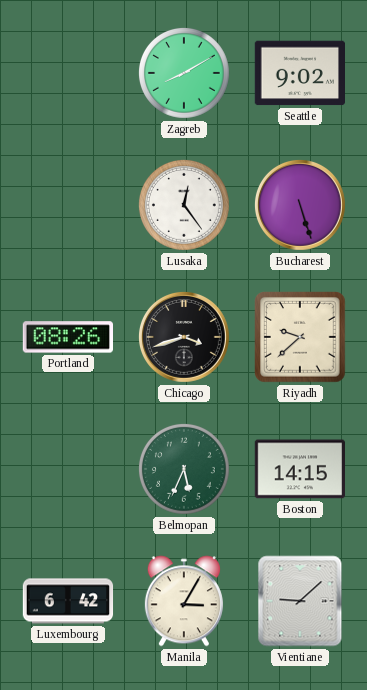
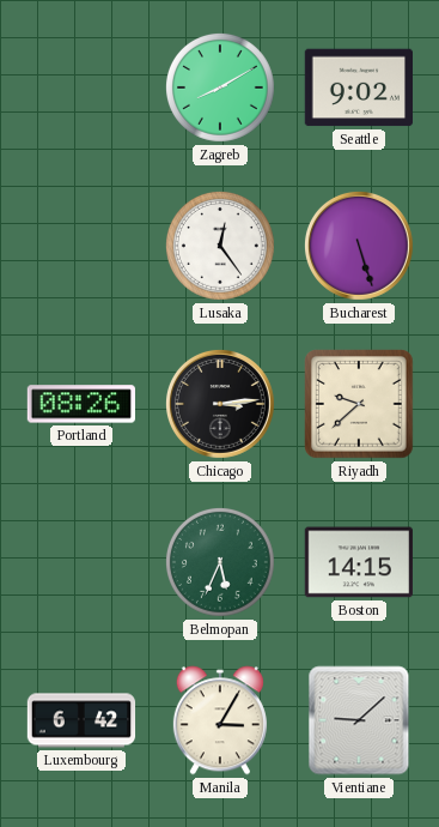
Chicago: 3:42 -> 3:14
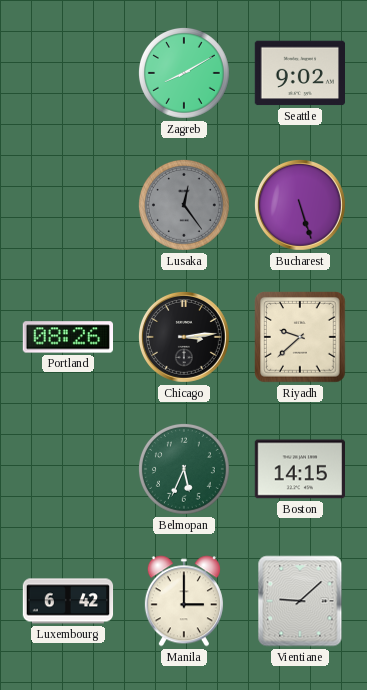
Lusaka dial: white -> grey
Manila: 3:05 -> 3:00
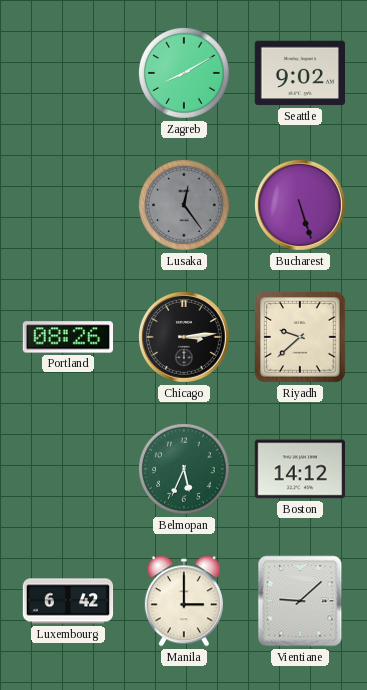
Boston: 14:15 -> 14:12
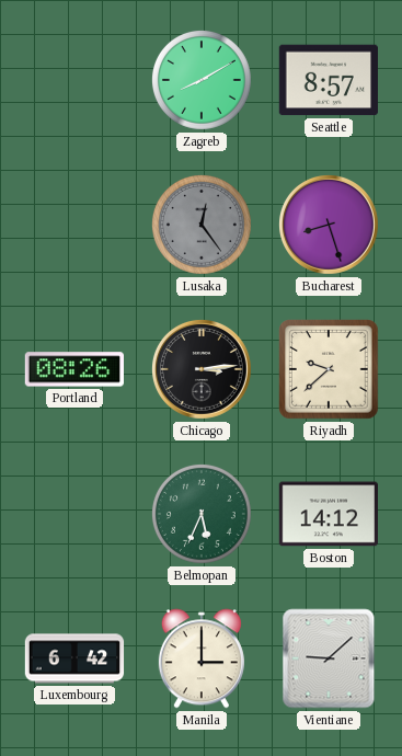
Seattle: 9:02 -> 8:57
Bucharest: 5:27 -> 8:27
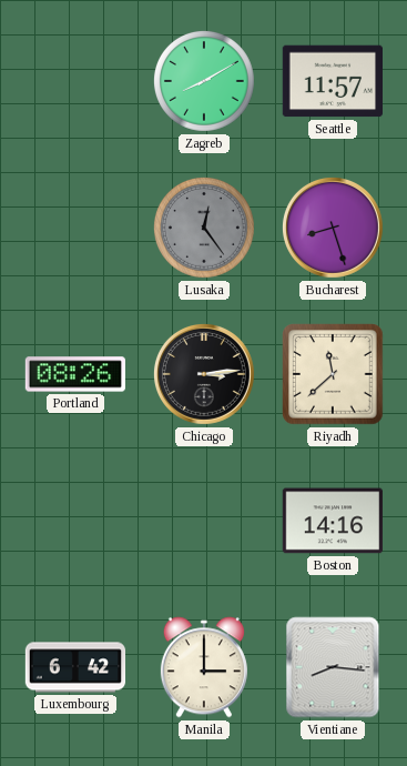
Seattle: 8:57 -> 11:57
Riyadh: 9:38 -> 11:38
Belmopan: 5:34 -> none
Boston: 14:12 -> 14:16
Vientiane: 9:08 -> 8:16
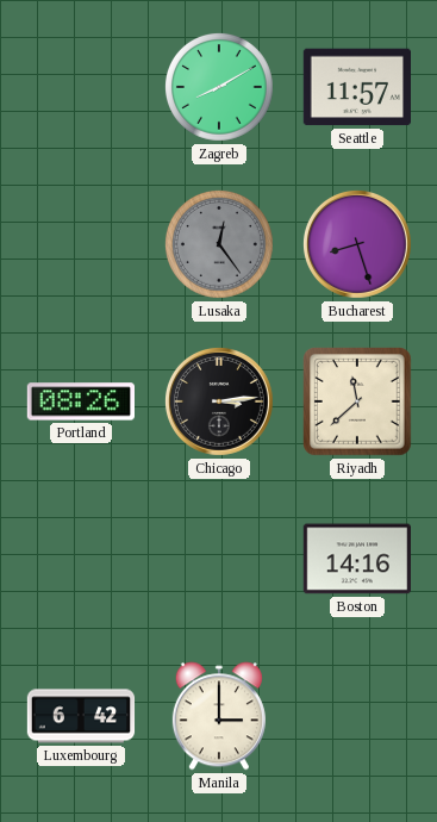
Vientiane: 8:16 -> none
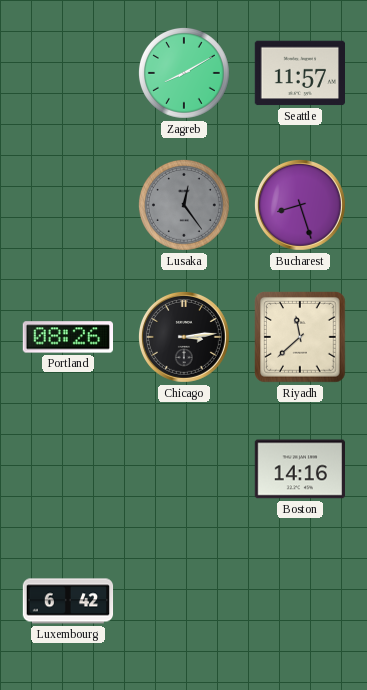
Manila: 3:00 -> none
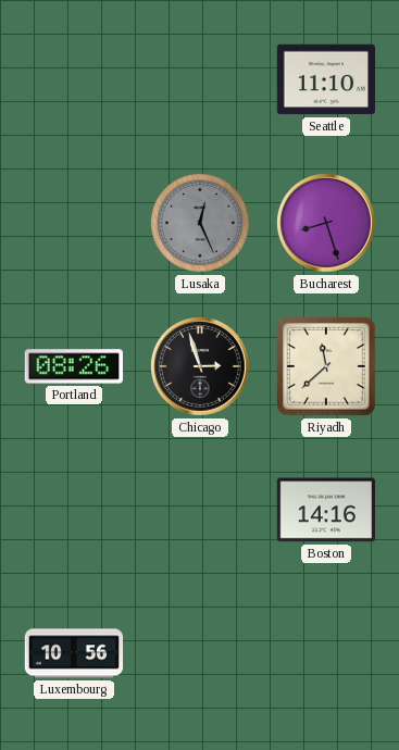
Zagreb: 8:10 -> none
Seattle: 11:57 -> 11:10
Lusaka: 12:24 -> 12:26
Chicago: 3:14 -> 2:57
Luxembourg: 6:42 -> 10:56
